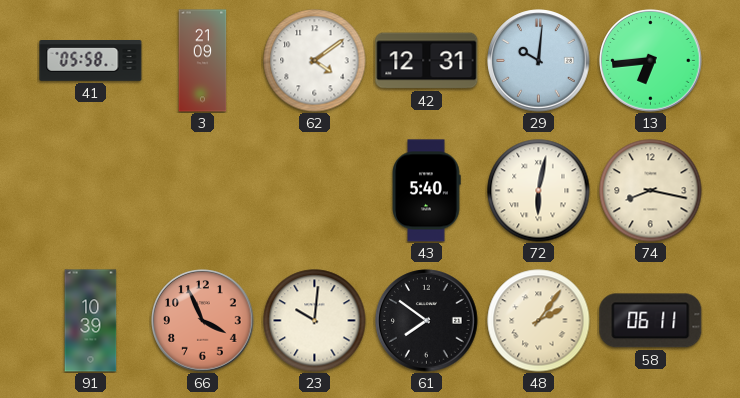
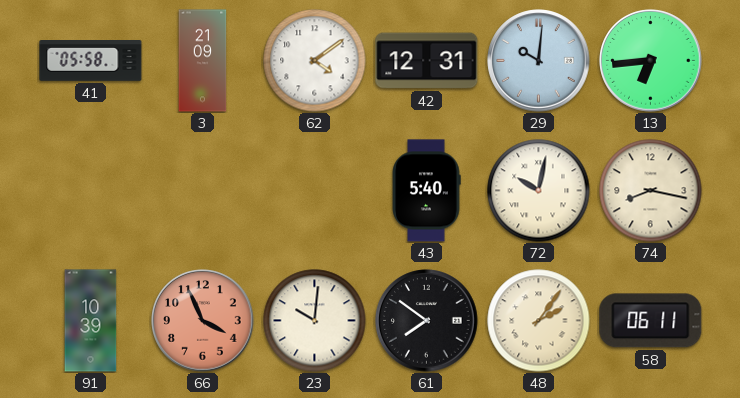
72: 6:02 -> 10:02
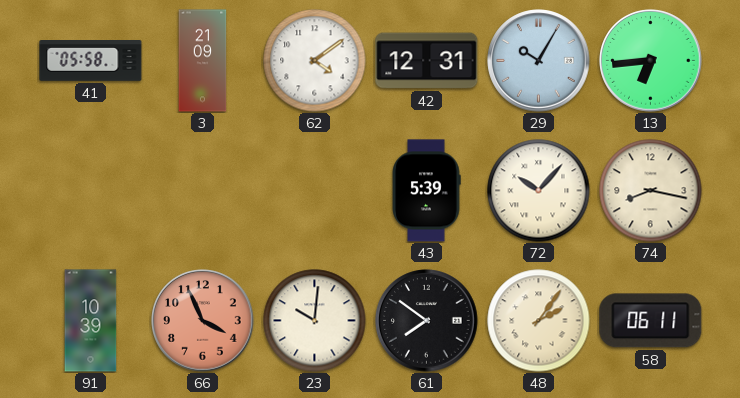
29: 10:01 -> 10:05
43: 5:40 -> 5:39
72: 10:02 -> 10:07
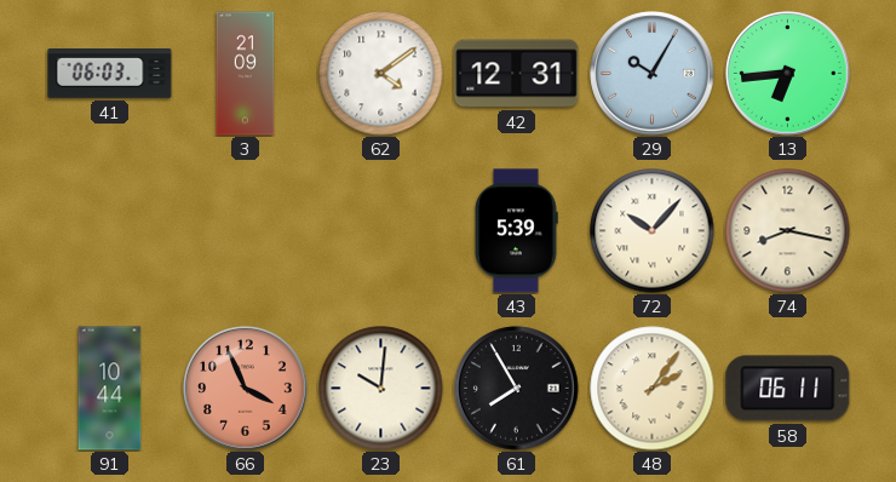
41: 05:58 -> 06:03
91: 10:39 -> 10:44
61: 7:51 -> 7:55
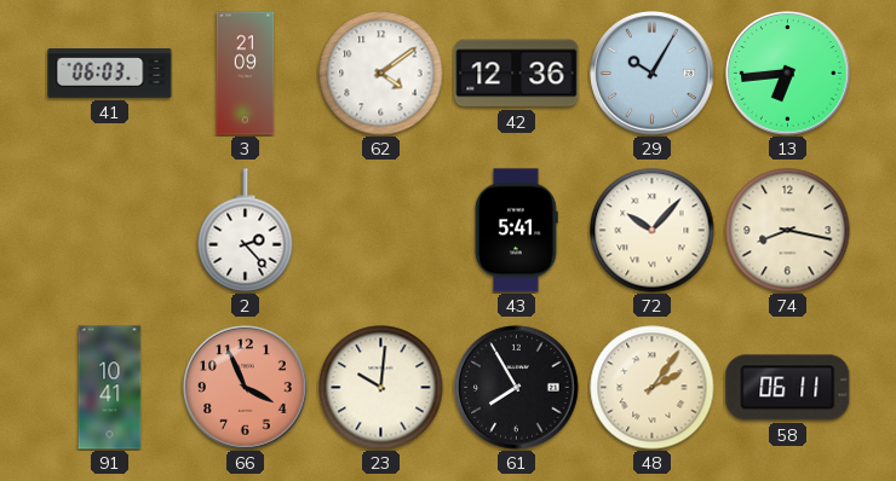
42: 12:31 -> 12:36
2: none -> 2:23
43: 5:39 -> 5:41
91: 10:44 -> 10:41
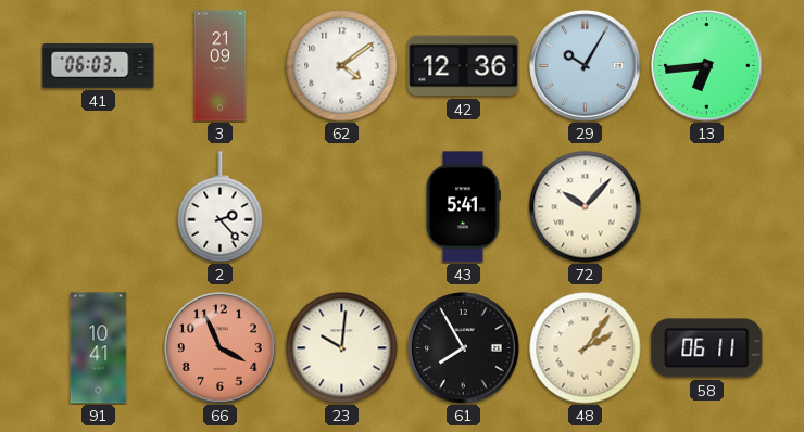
74: 8:17 -> none
